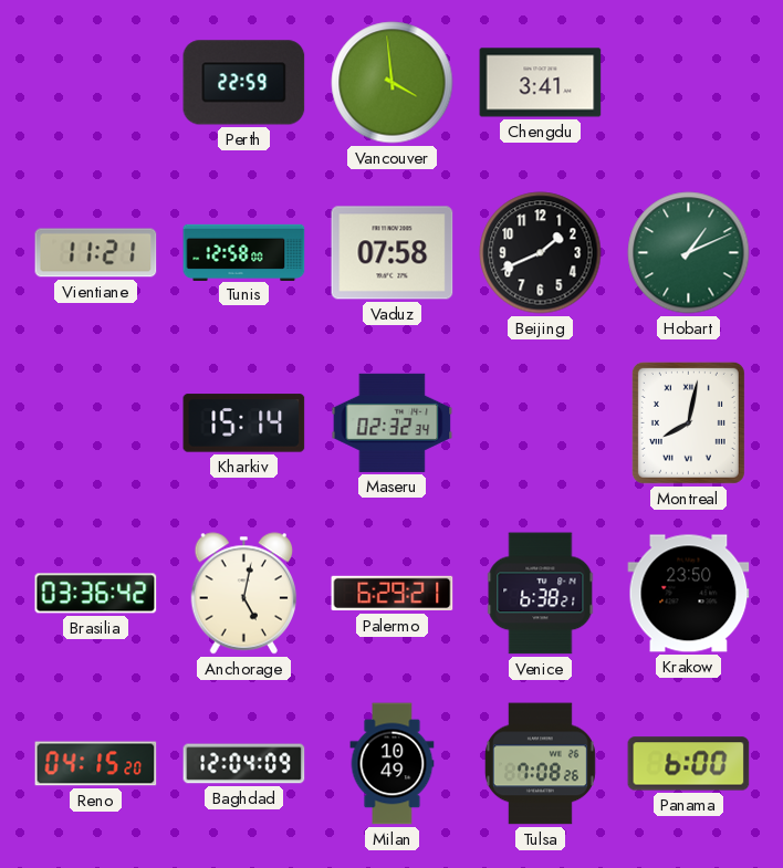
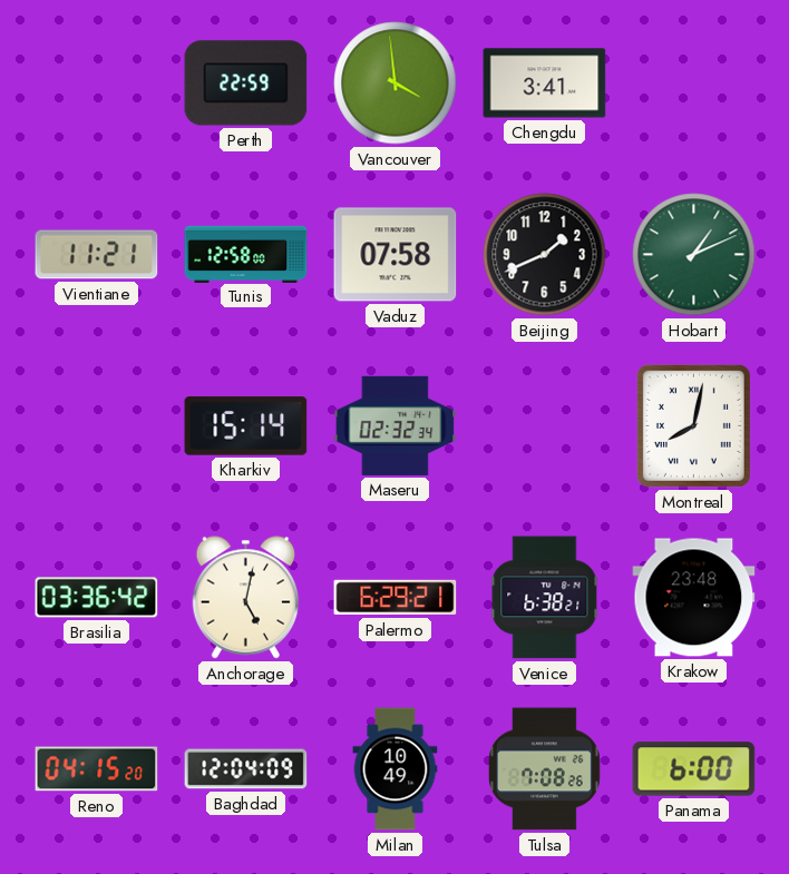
Krakow: 23:50 -> 23:48
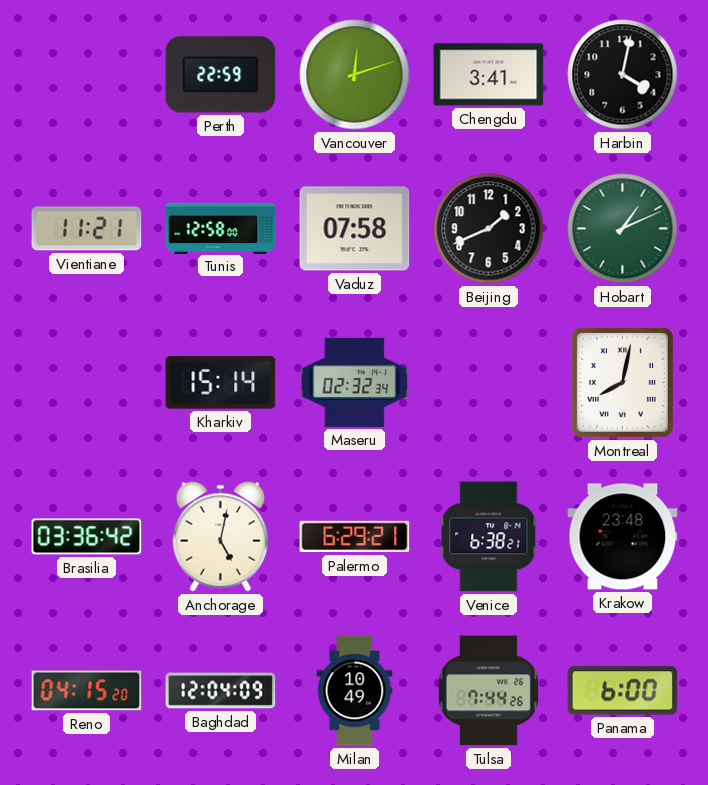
Vancouver: 3:59 -> 12:12
Harbin: none -> 4:02
Tulsa: 7:08 -> 7:44
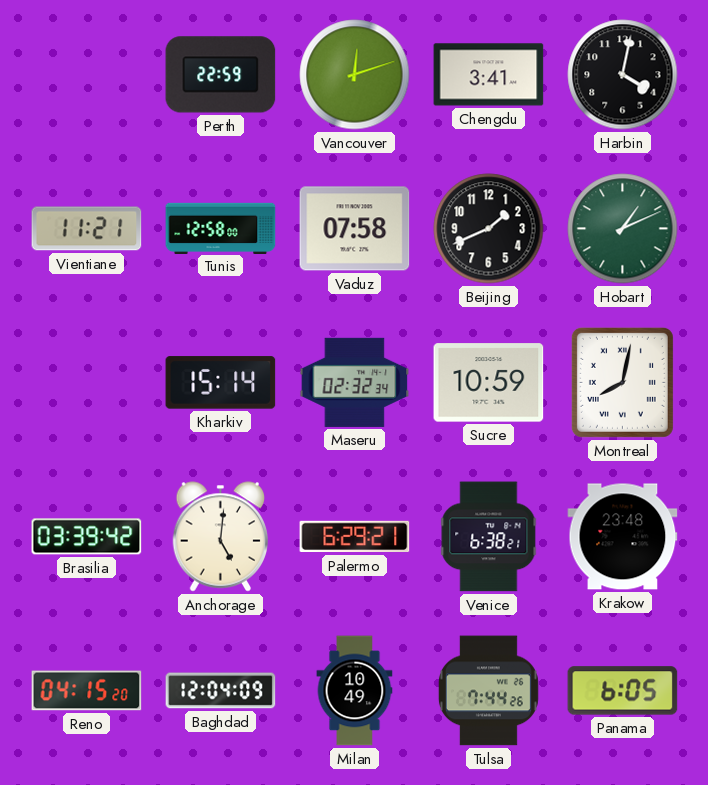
Sucre: none -> 10:59
Brasilia: 03:36 -> 03:39
Anchorage: 5:02 -> 5:01
Panama: 6:00 -> 6:05
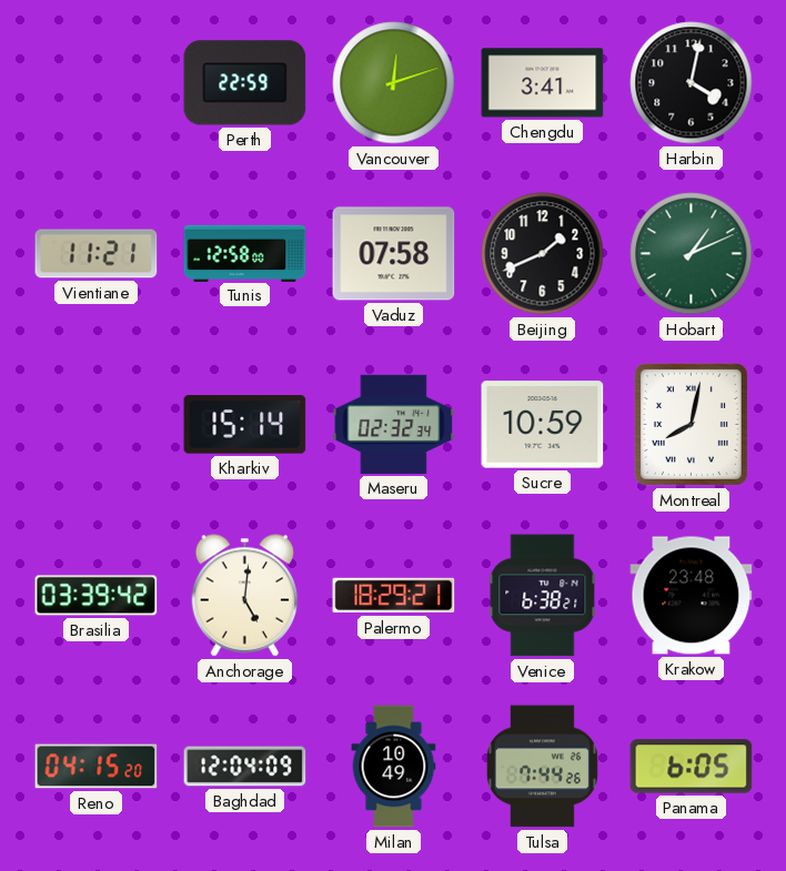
Palermo: 6:29 -> 18:29
